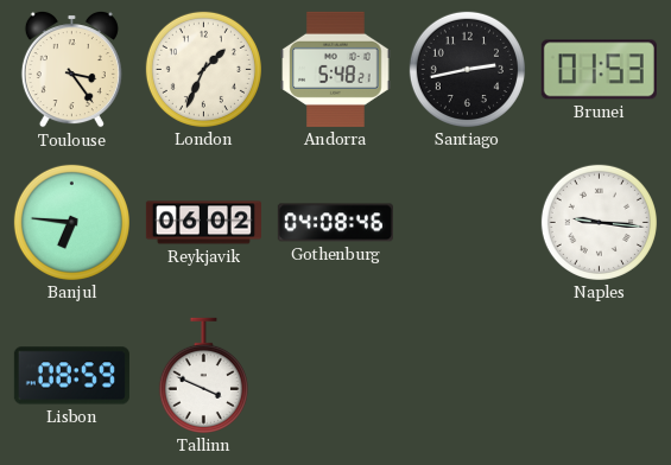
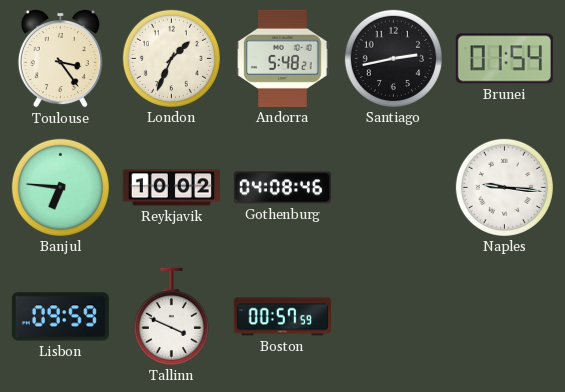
Brunei: 01:53 -> 01:54
Reykjavik: 06:02 -> 10:02
Lisbon: 08:59 -> 09:59
Boston: none -> 00:57
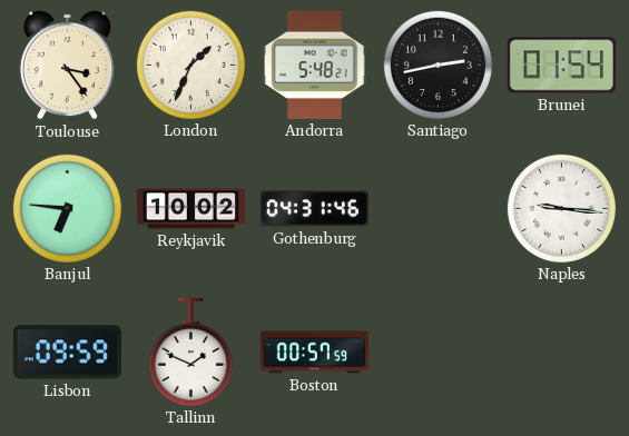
Gothenburg: 04:08 -> 04:31
Tallinn: 3:49 -> 1:49
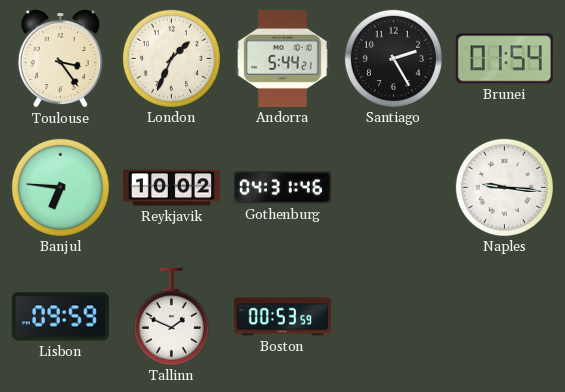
Andorra: 5:48 -> 5:44
Santiago: 2:43 -> 2:25
Boston: 00:57 -> 00:53
